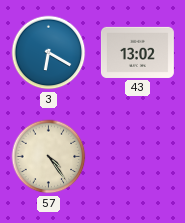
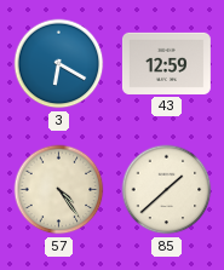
43: 13:02 -> 12:59
85: none -> 1:38
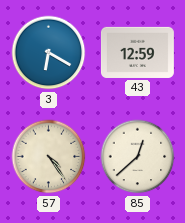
85: 1:38 -> 12:38
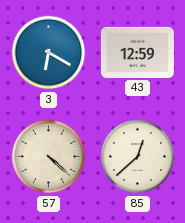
57: 4:24 -> 4:22
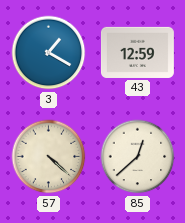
3: 6:20 -> 1:20
